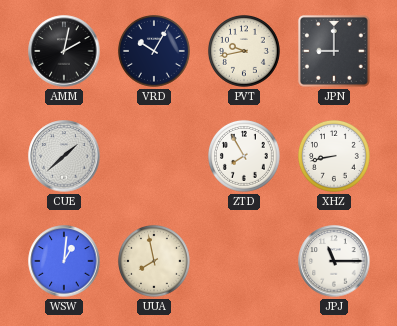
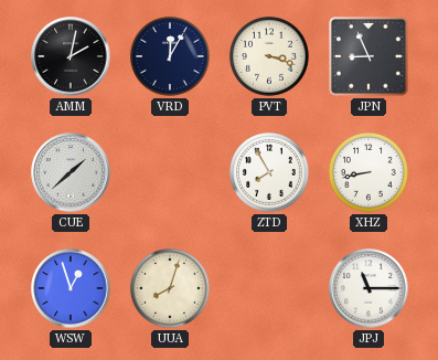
VRD: 10:05 -> 12:05
PVT: 9:43 -> 3:18
JPN: 9:00 -> 8:56
WSW: 1:01 -> 12:57
UUA: 7:58 -> 8:03
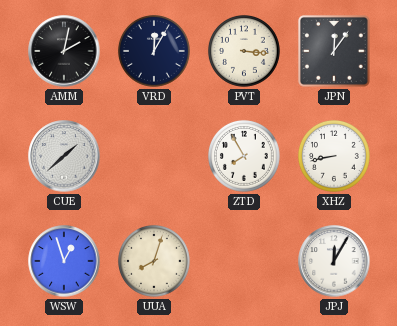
PVT: 3:18 -> 3:16
JPN: 8:56 -> 12:06
JPJ: 11:15 -> 12:05
